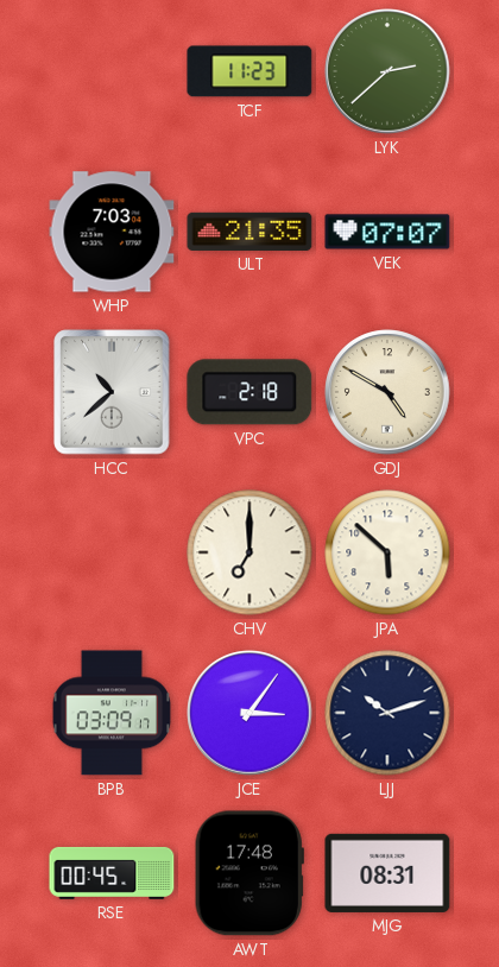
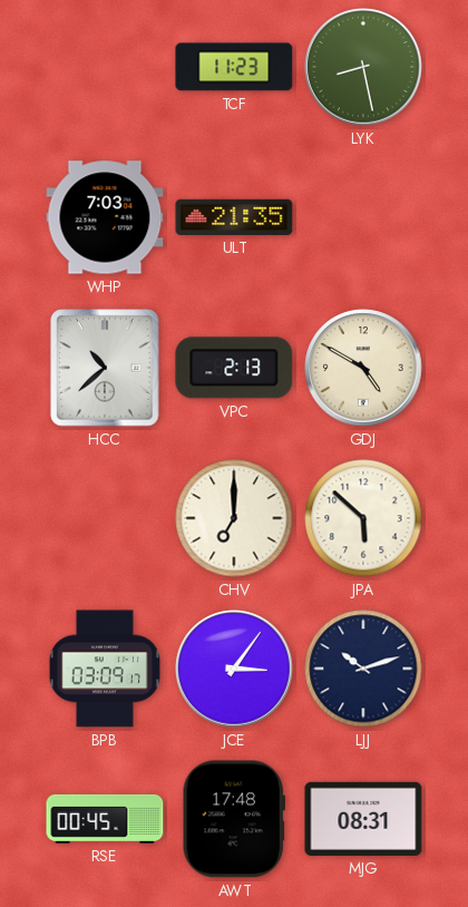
LYK: 2:38 -> 8:28
VEK: 07:07 -> none
VPC: 2:18 -> 2:13
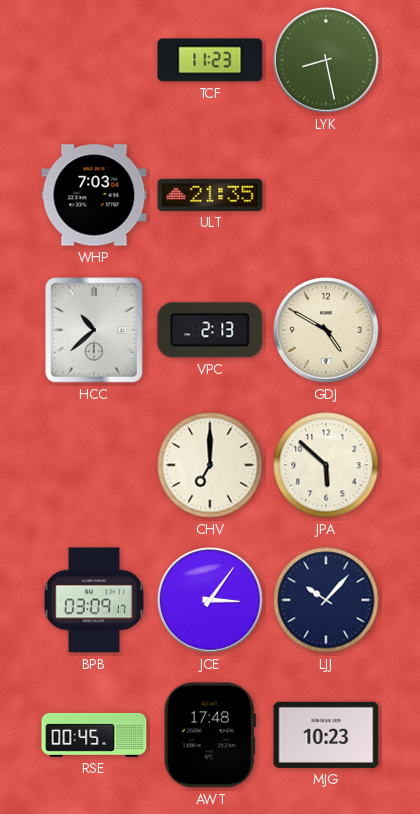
LJJ: 10:12 -> 10:07
MJG: 08:31 -> 10:23
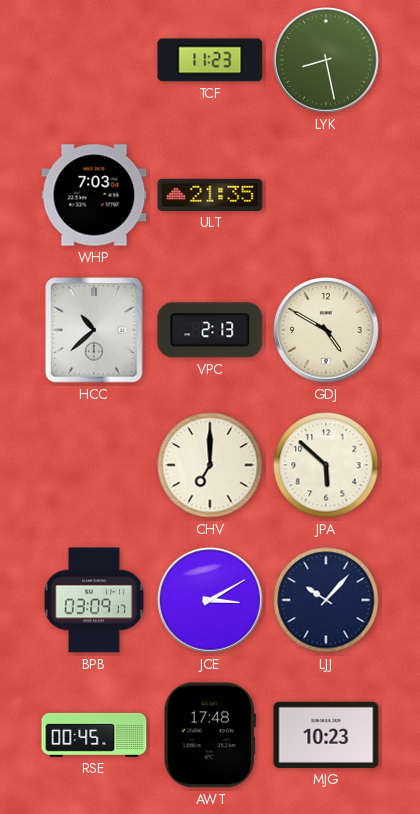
JCE: 3:06 -> 3:10
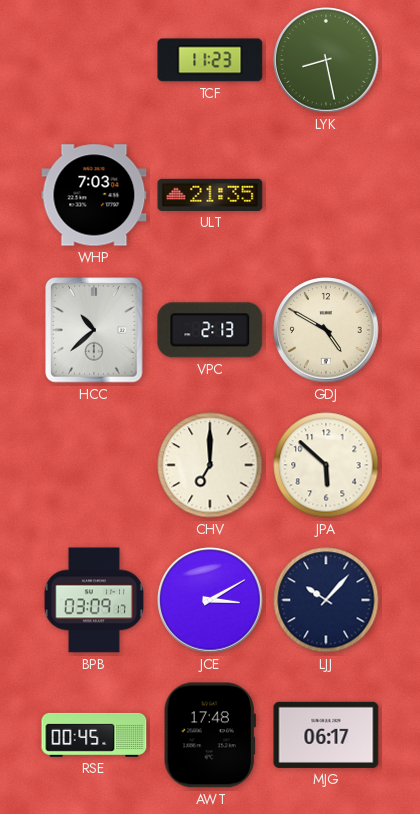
MJG: 10:23 -> 06:17
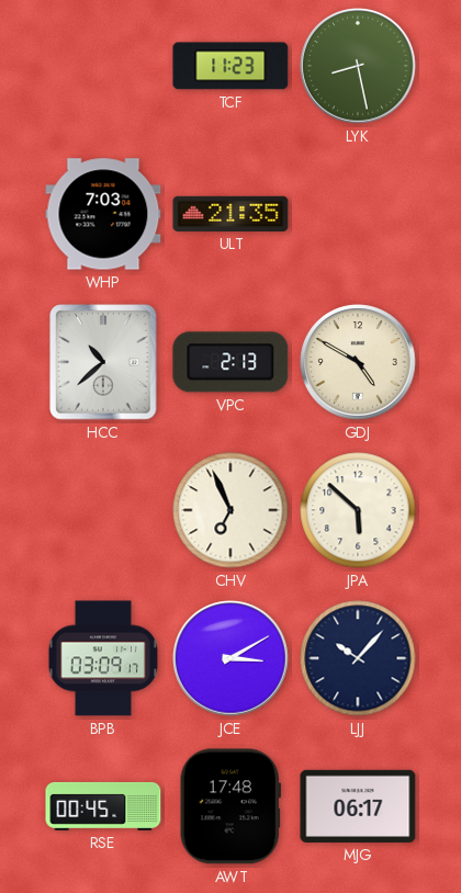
CHV: 7:00 -> 6:56
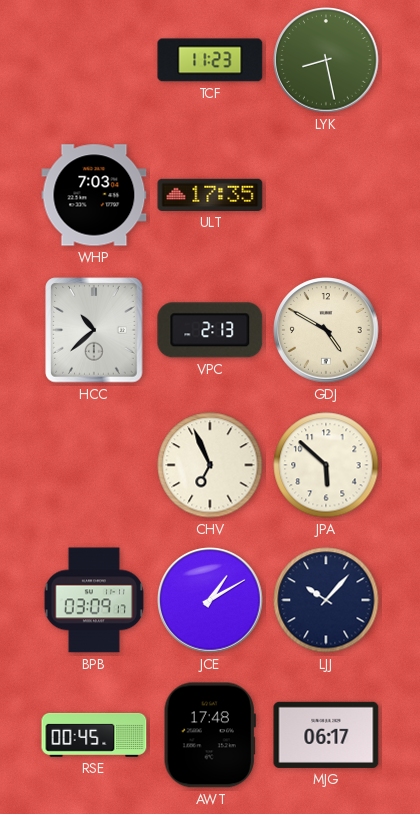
ULT: 21:35 -> 17:35
JCE: 3:10 -> 1:10
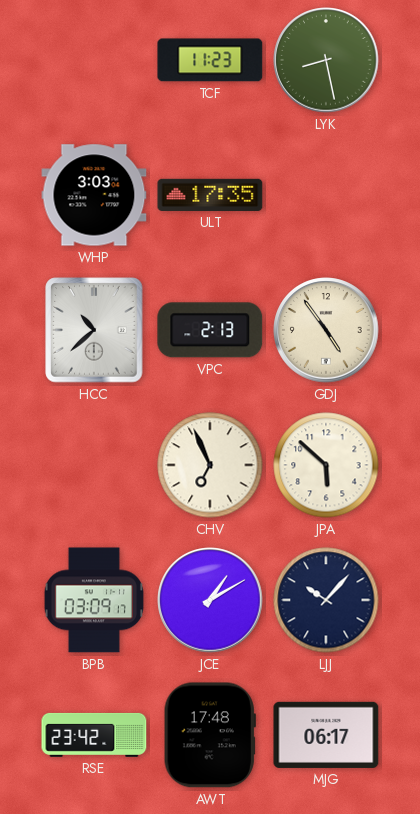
WHP: 7:03 -> 3:03
GDJ: 4:50 -> 4:54
RSE: 00:45 -> 23:42
